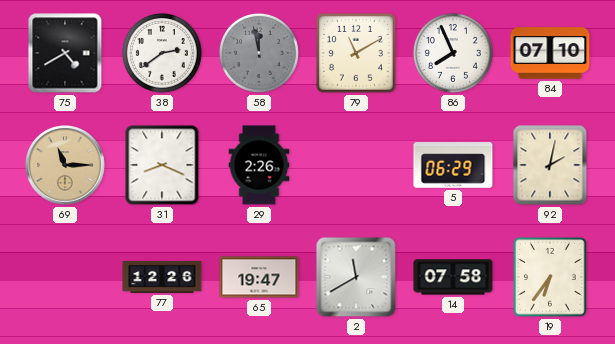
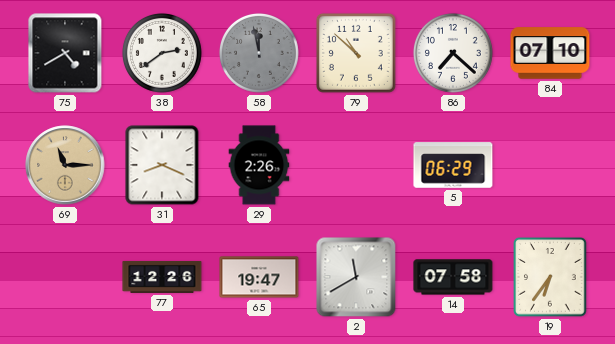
79: 11:10 -> 10:52
86: 7:56 -> 7:22
92: 2:02 -> none
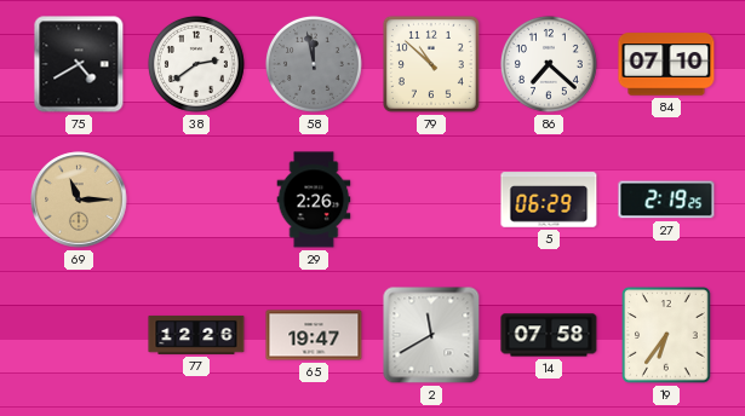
31: 8:19 -> none
27: none -> 2:19
